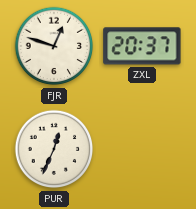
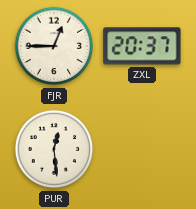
FJR: 12:48 -> 12:45
PUR: 12:34 -> 12:29
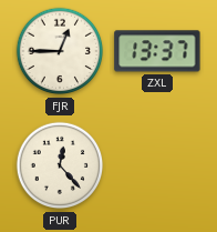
ZXL: 20:37 -> 13:37
PUR: 12:29 -> 12:23
